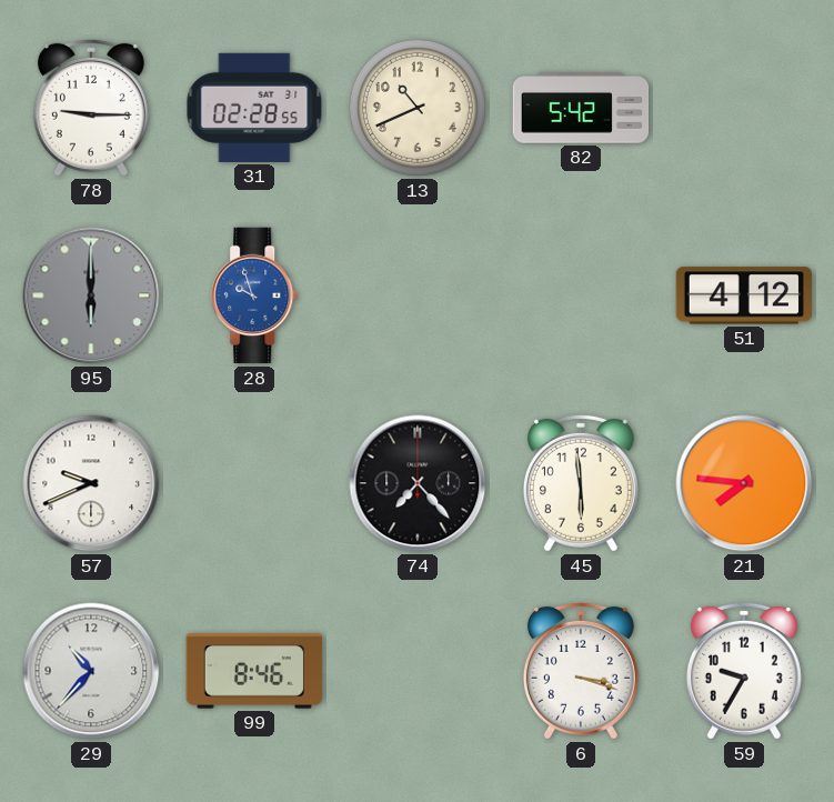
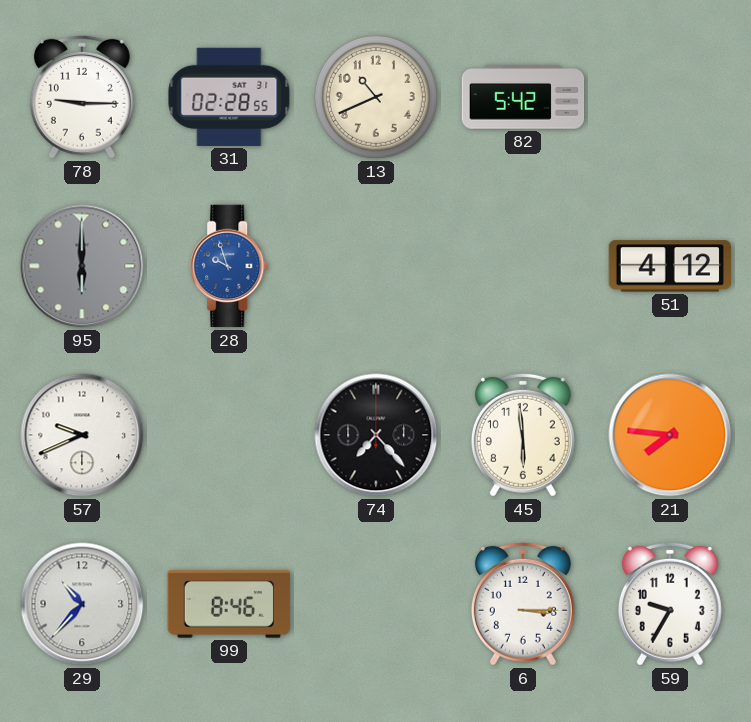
6: 3:18 -> 3:15
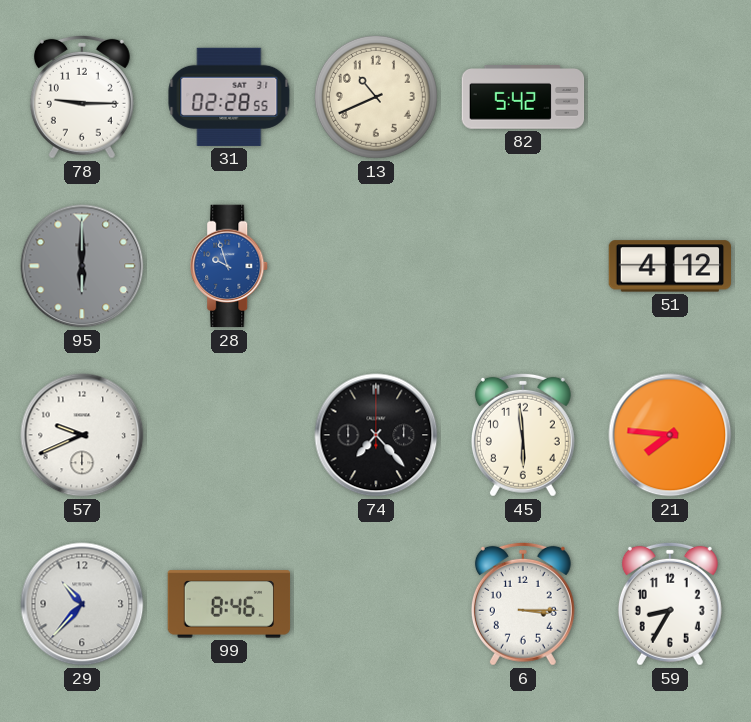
59: 9:35 -> 8:35
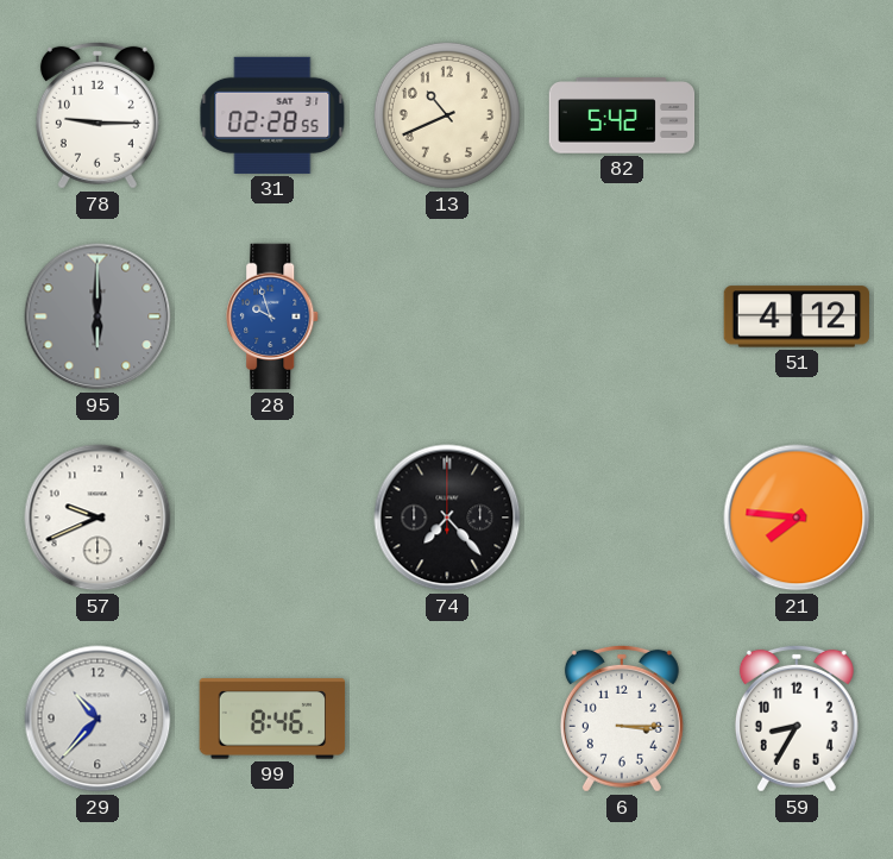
45: 5:59 -> none
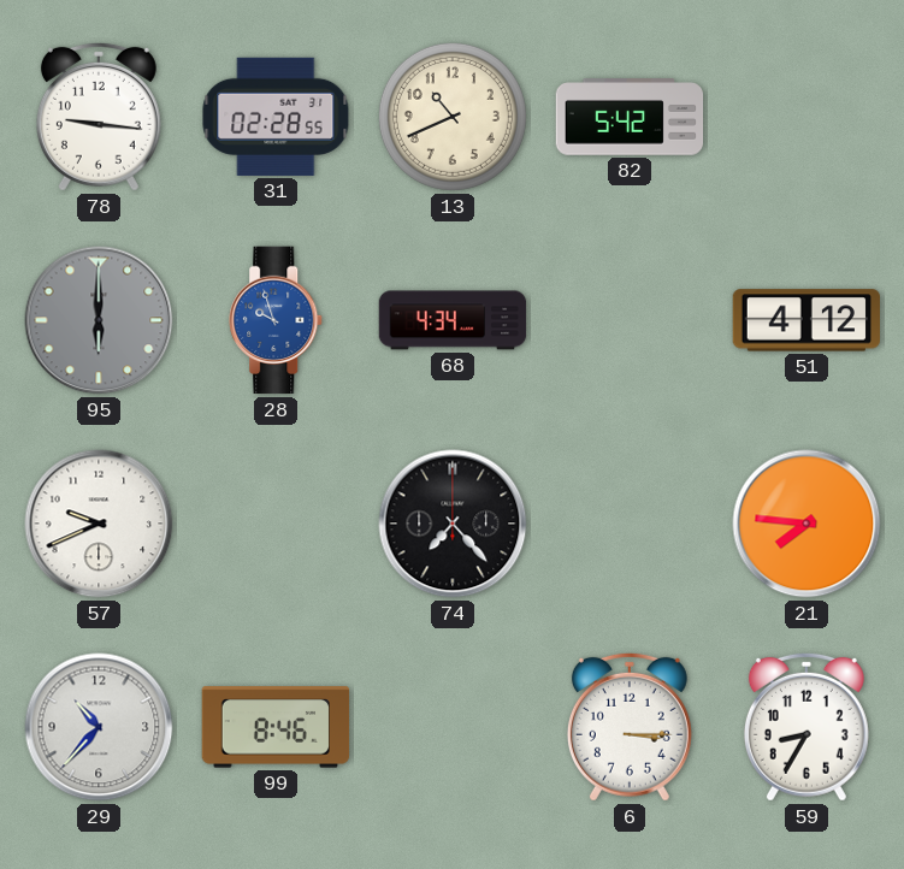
78: 9:15 -> 9:16
68: none -> 4:34
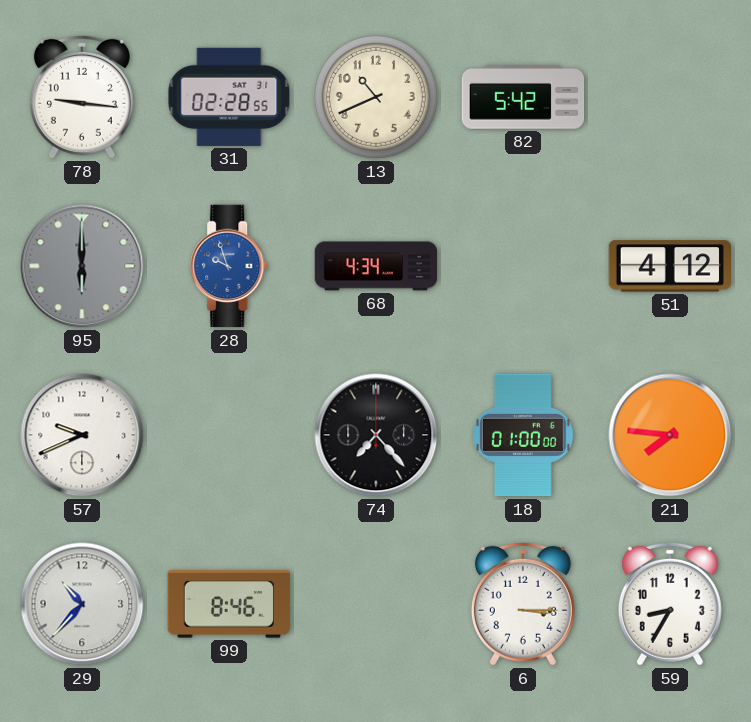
18: none -> 01:00
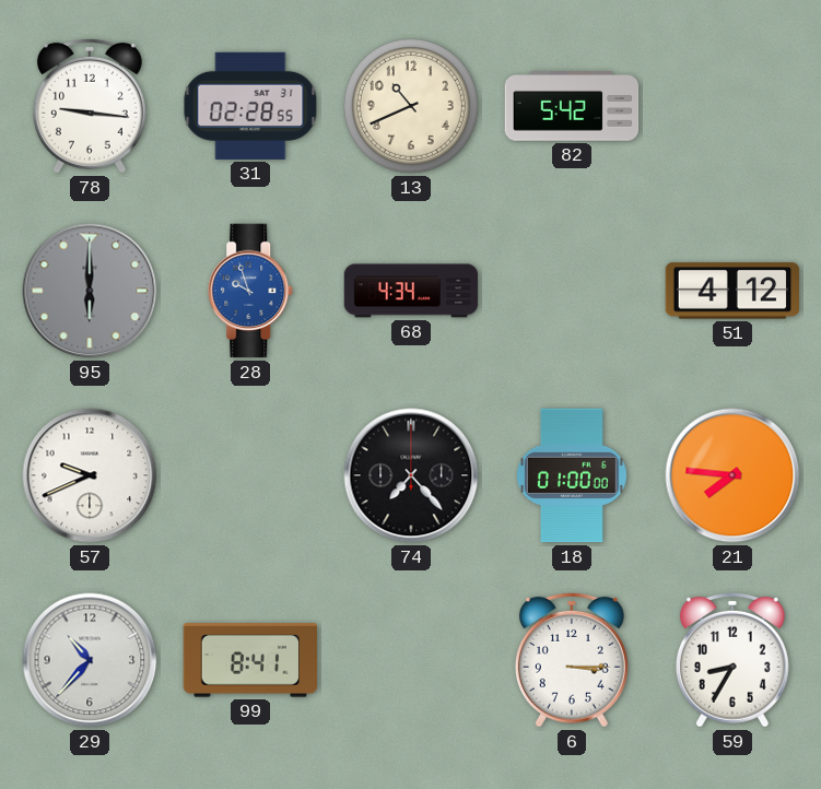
99: 8:46 -> 8:41
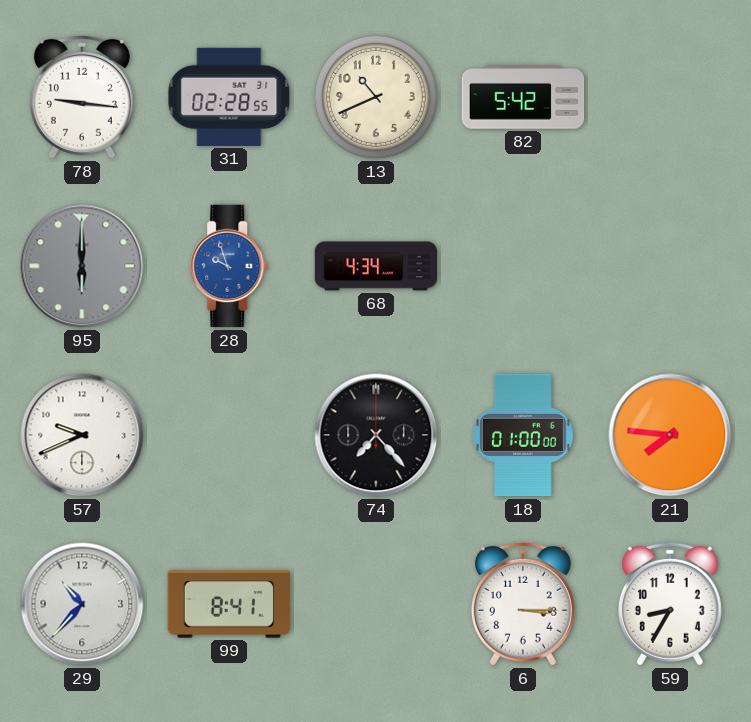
51: 4:12 -> none
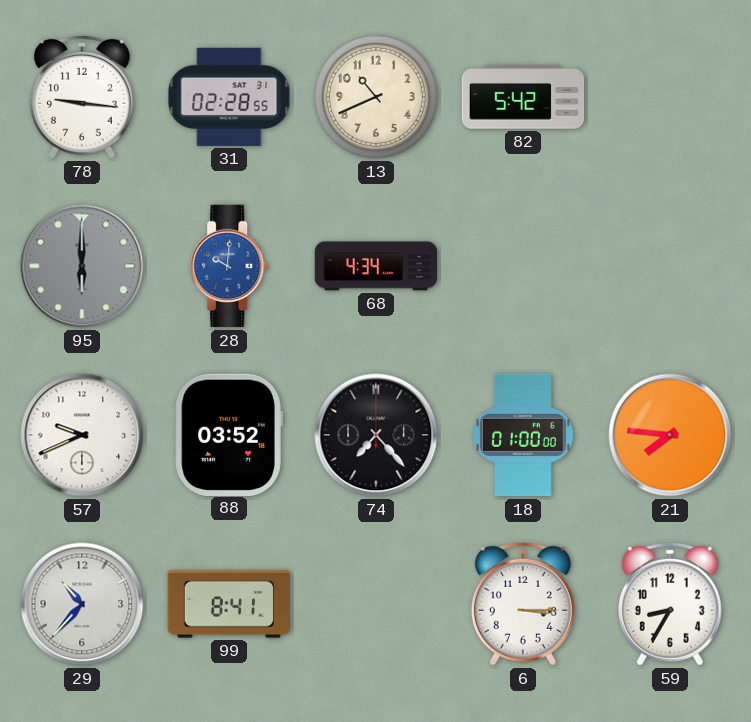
28: 9:57 -> 10:01
88: none -> 03:52
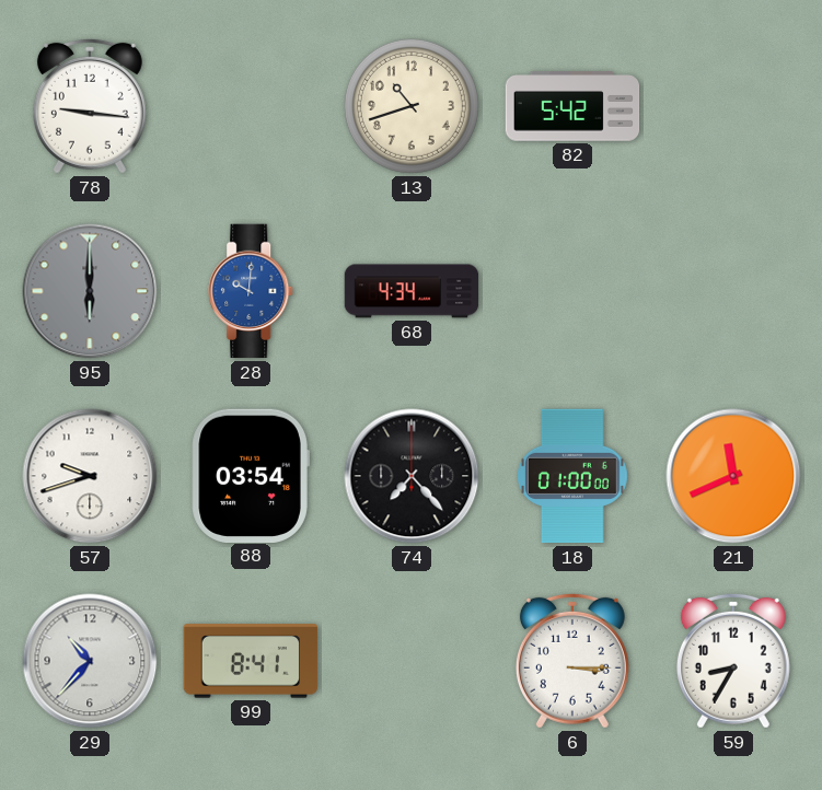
31: 02:28 -> none
13: 10:41 -> 10:42
57: 9:41 -> 9:42
88: 03:52 -> 03:54
21: 7:46 -> 11:41
